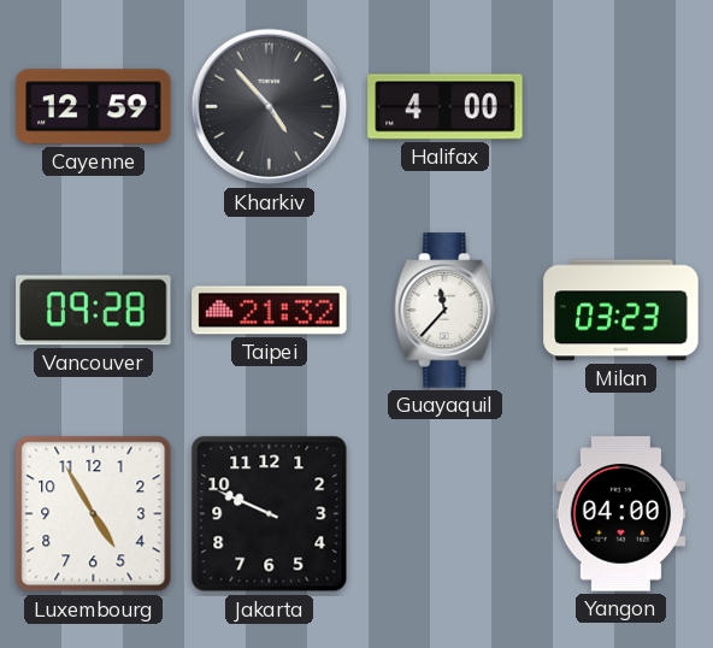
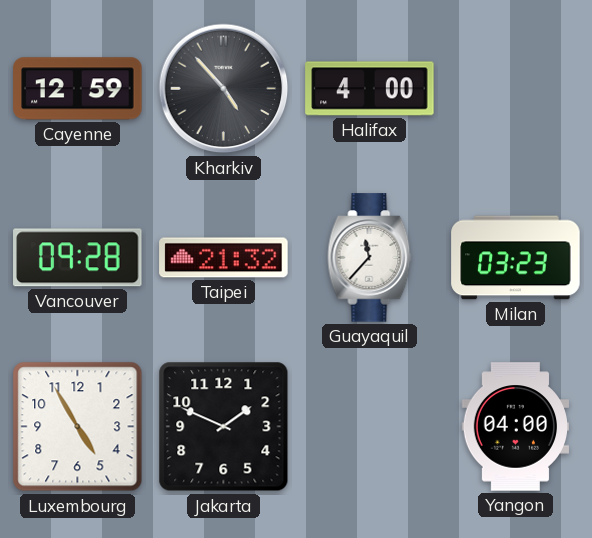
Jakarta: 9:49 -> 1:49
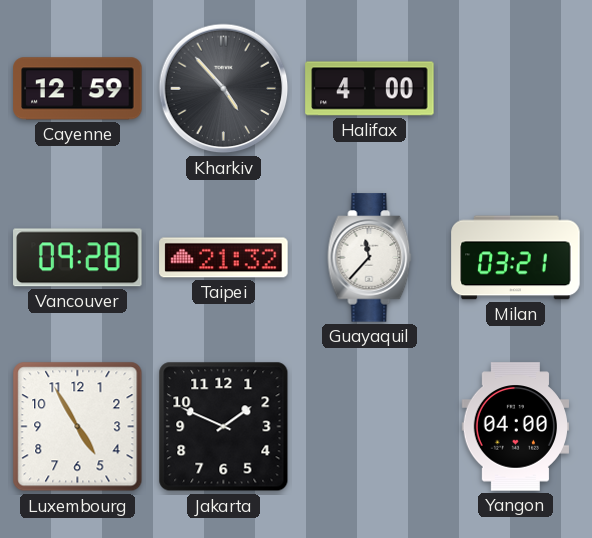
Milan: 03:23 -> 03:21
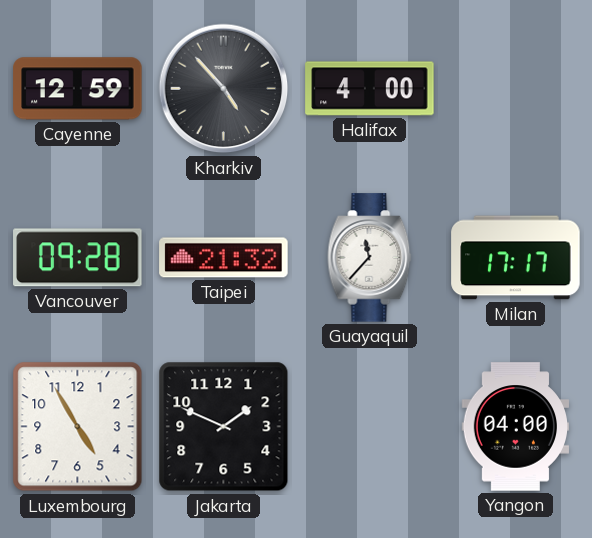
Milan: 03:21 -> 17:17
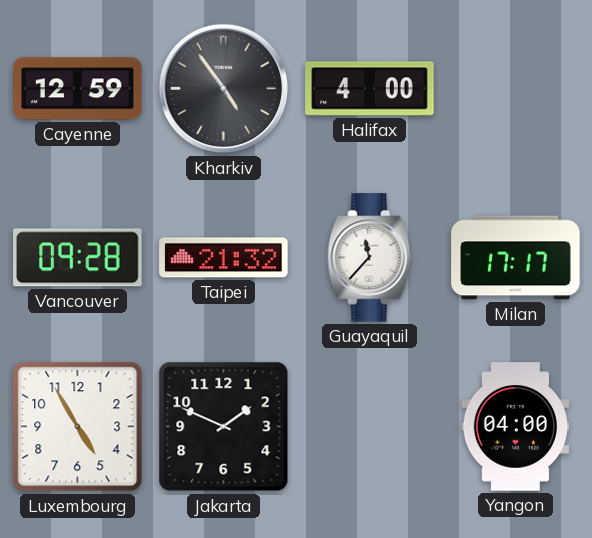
Kharkiv: 4:53 -> 4:54
